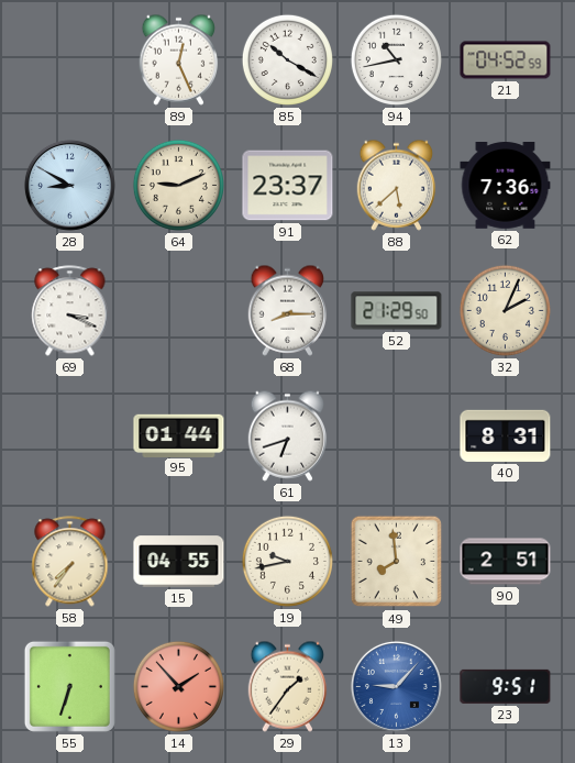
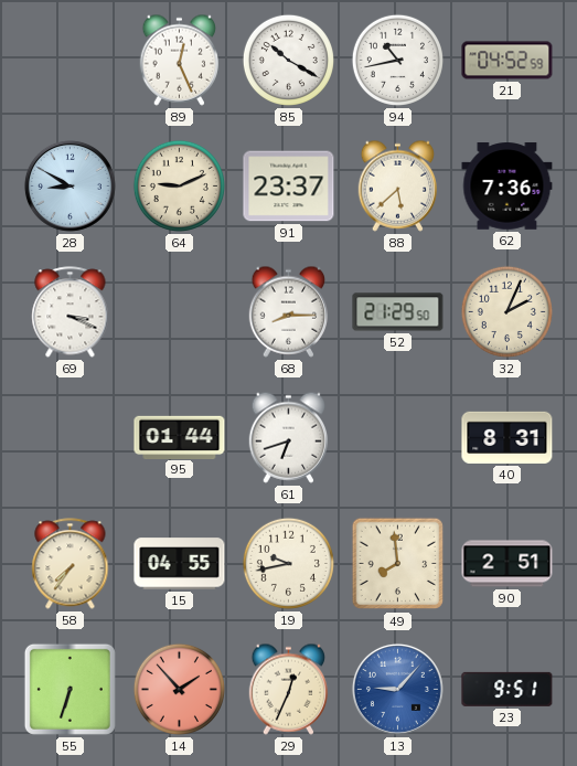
29: 1:36 -> 12:34
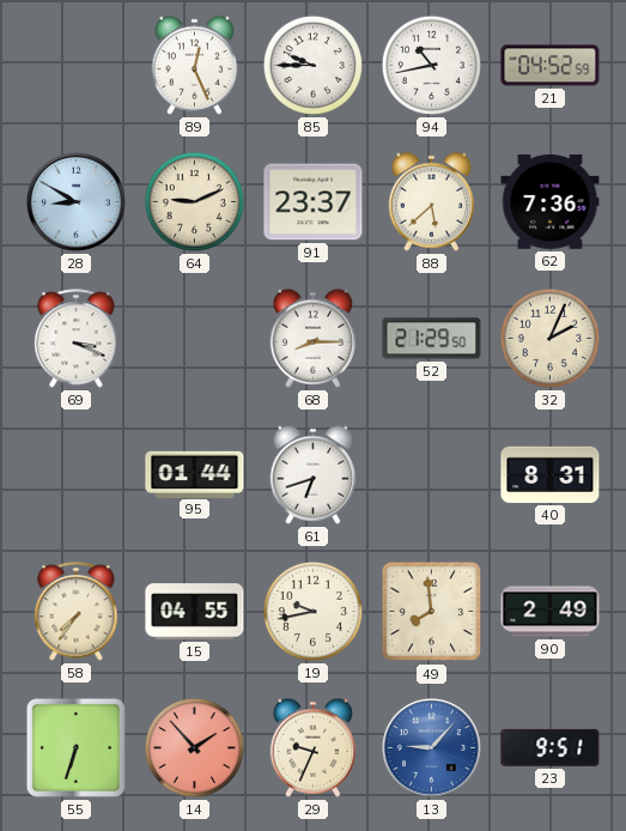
85: 10:20 -> 9:45
90: 2:51 -> 2:49
29: 12:34 -> 9:34
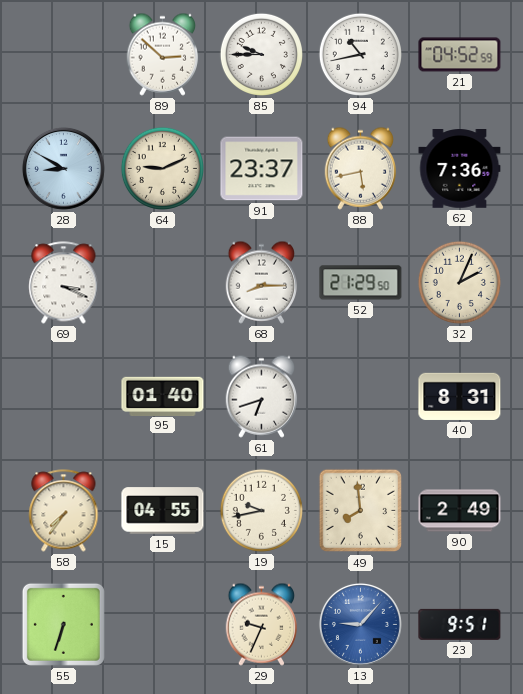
89: 12:26 -> 2:52
88: 5:38 -> 5:43
95: 01:44 -> 01:40
14: 1:53 -> none
